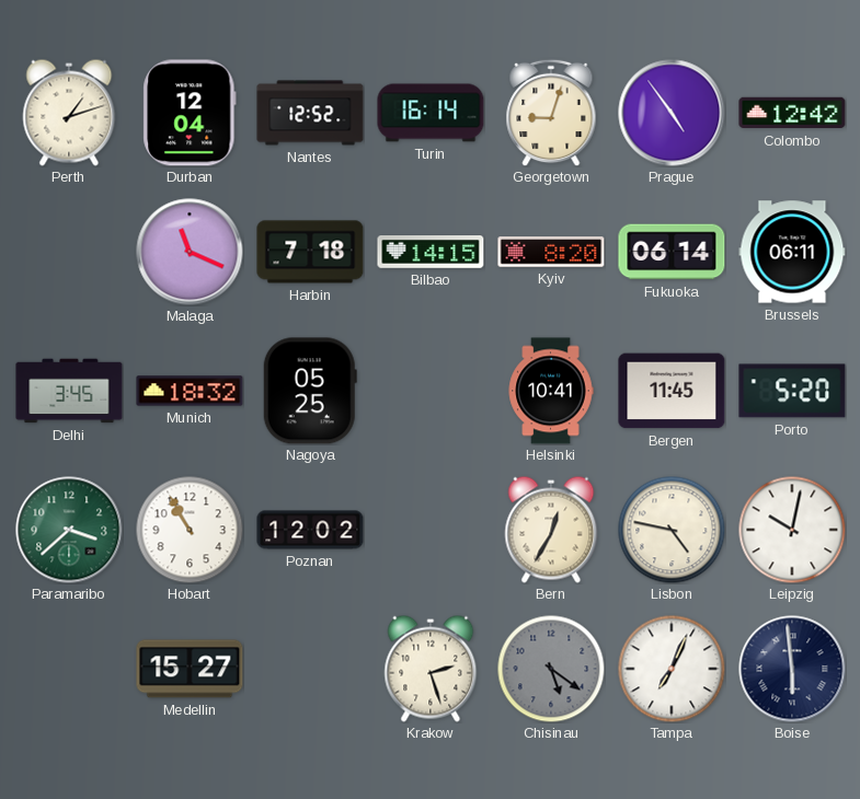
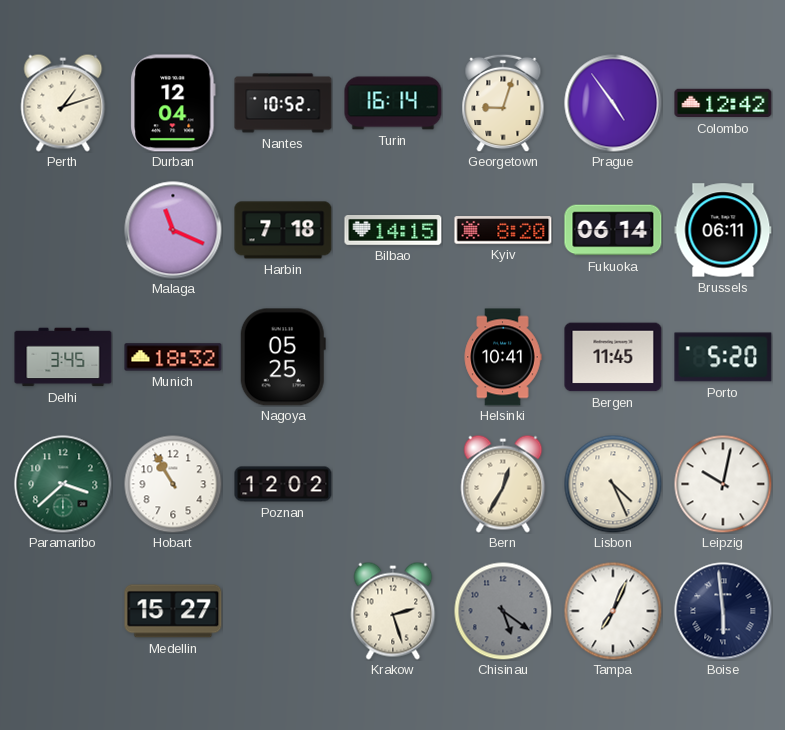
Nantes: 12:52 -> 10:52
Lisbon: 4:47 -> 4:26
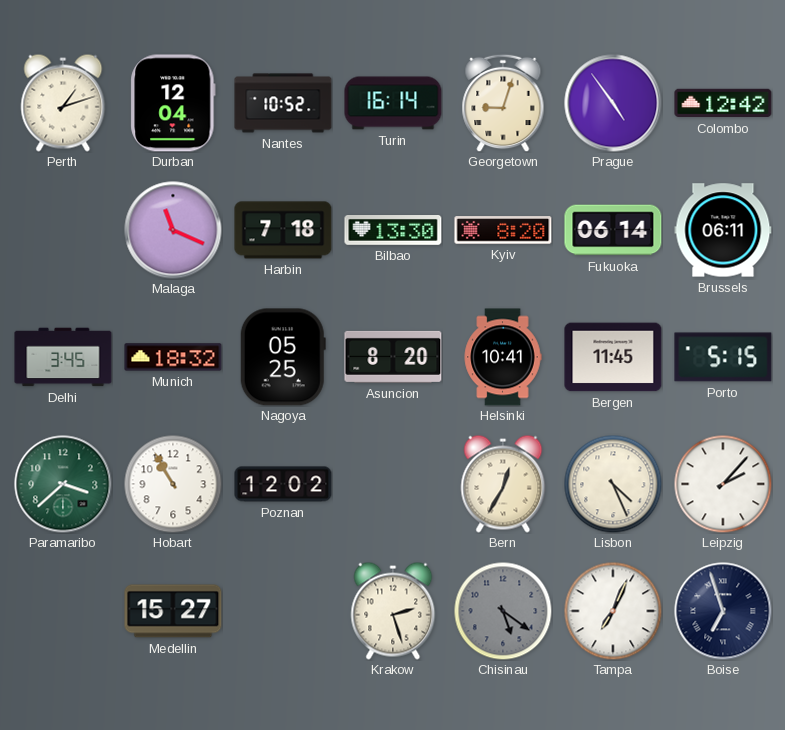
Bilbao: 14:15 -> 13:30
Asuncion: none -> 8:20
Porto: 5:20 -> 5:15
Leipzig: 10:02 -> 2:07
Boise: 5:59 -> 6:57
